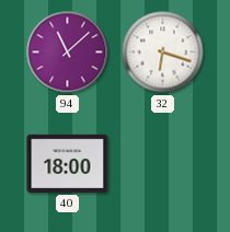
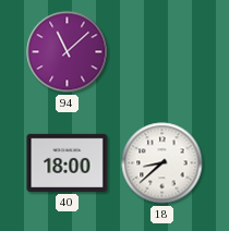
32: 6:18 -> none
18: none -> 8:38
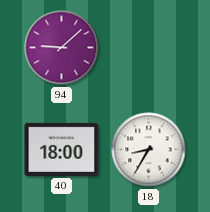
94: 11:08 -> 9:08
18: 8:38 -> 8:35
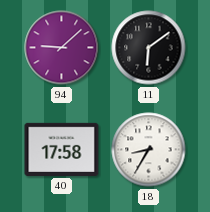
11: none -> 6:09
40: 18:00 -> 17:58
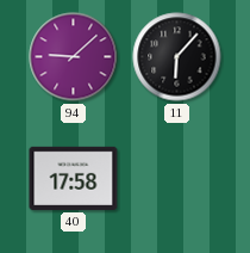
11: 6:09 -> 6:07
18: 8:35 -> none
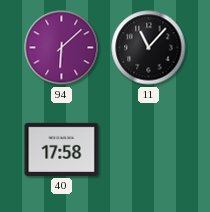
94: 9:08 -> 6:08
11: 6:07 -> 11:07
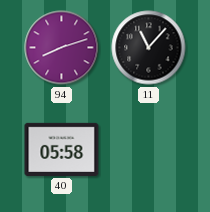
94: 6:08 -> 8:12
40: 17:58 -> 05:58
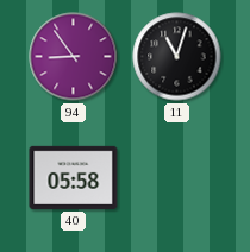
94: 8:12 -> 8:54
11: 11:07 -> 11:03
